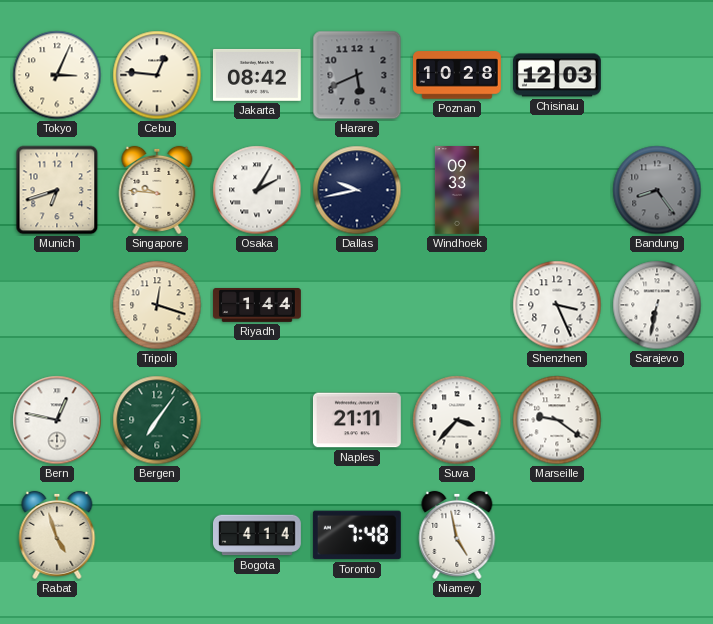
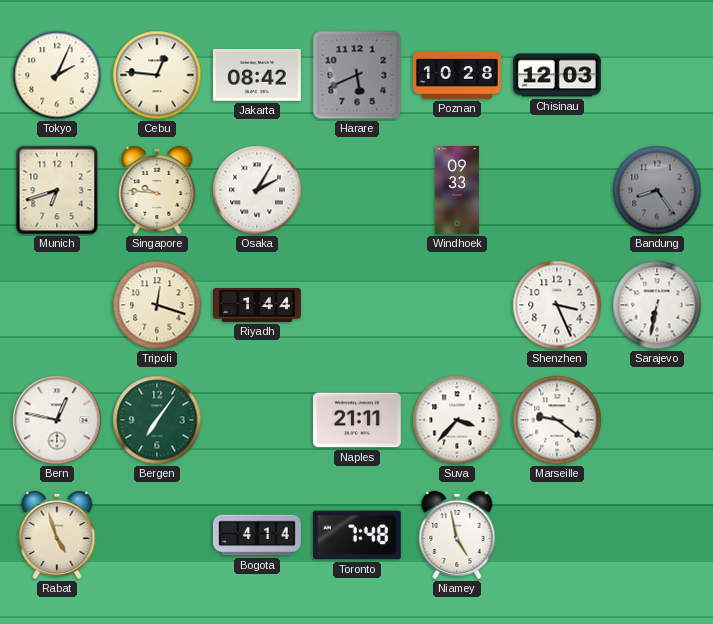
Tokyo: 3:04 -> 2:04
Dallas: 9:43 -> none
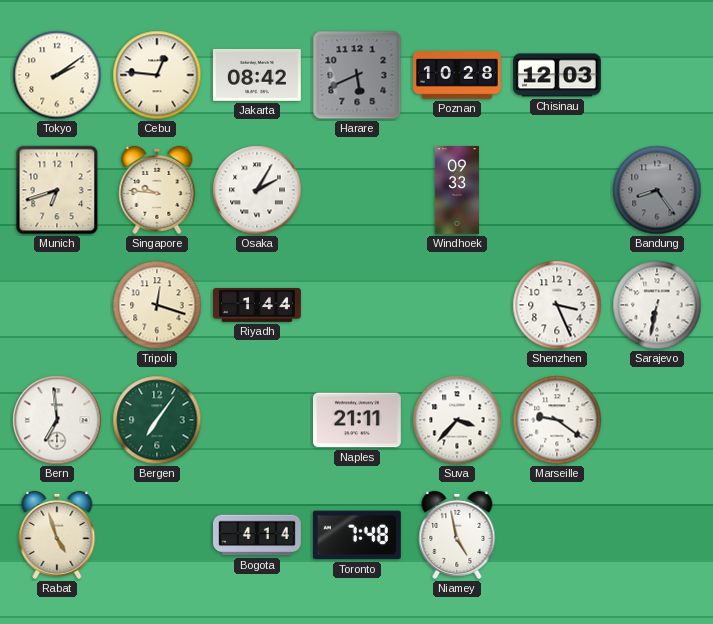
Tokyo: 2:04 -> 2:09
Bern: 12:47 -> 6:59
